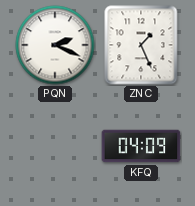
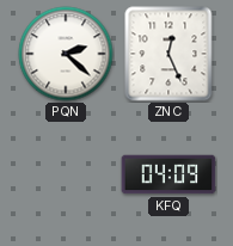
PQN: 2:19 -> 2:22
ZNC: 1:26 -> 12:26
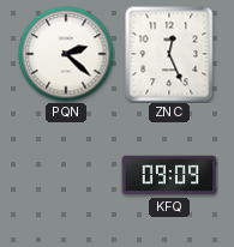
KFQ: 04:09 -> 09:09
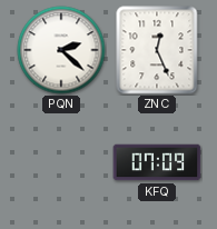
KFQ: 09:09 -> 07:09
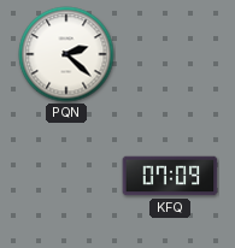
ZNC: 12:26 -> none
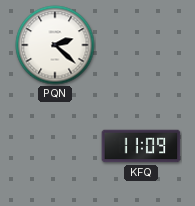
KFQ: 07:09 -> 11:09
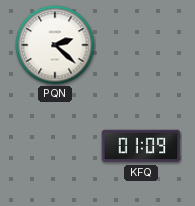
KFQ: 11:09 -> 01:09
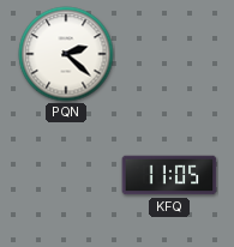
KFQ: 01:09 -> 11:05
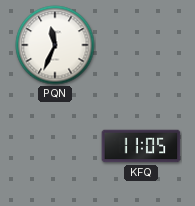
PQN: 2:22 -> 11:34
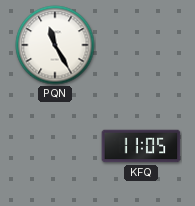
PQN: 11:34 -> 11:25
